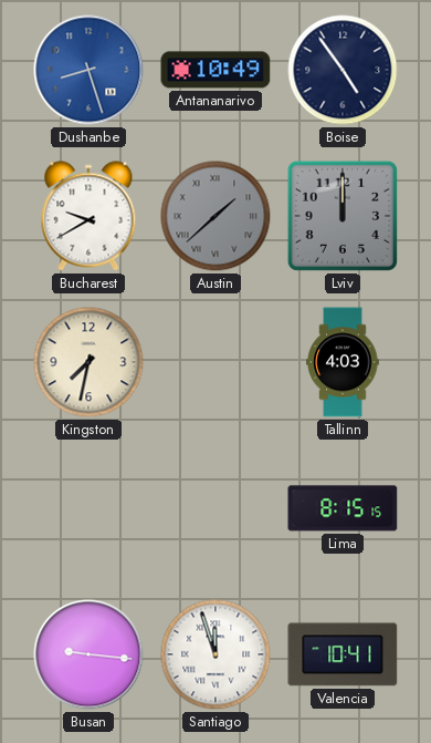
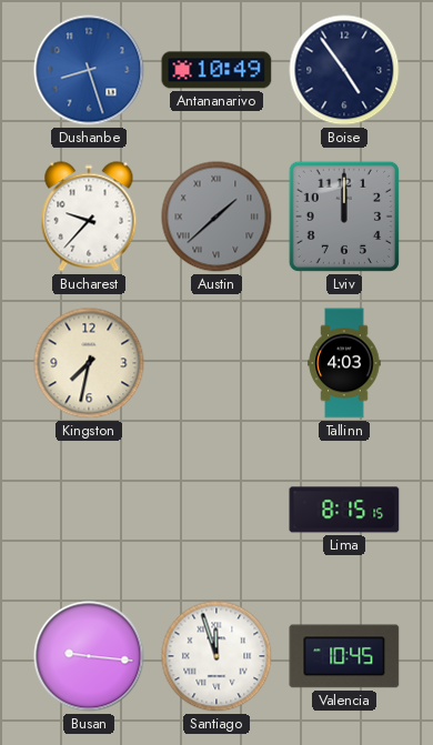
Bucharest: 9:40 -> 9:37
Valencia: 10:41 -> 10:45
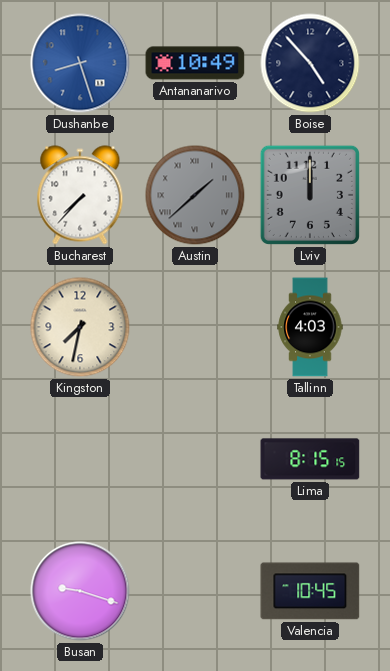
Boise: 4:54 -> 4:53
Bucharest: 9:37 -> 7:37
Busan: 9:16 -> 9:18
Santiago: 11:57 -> none
